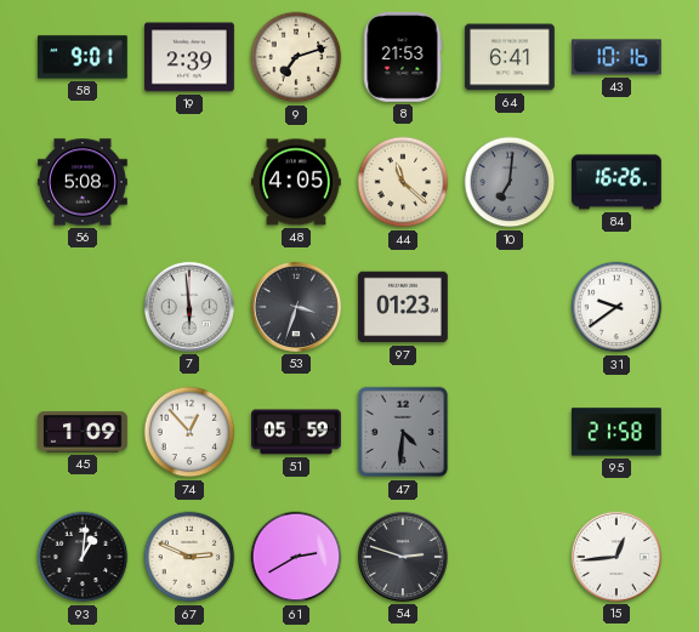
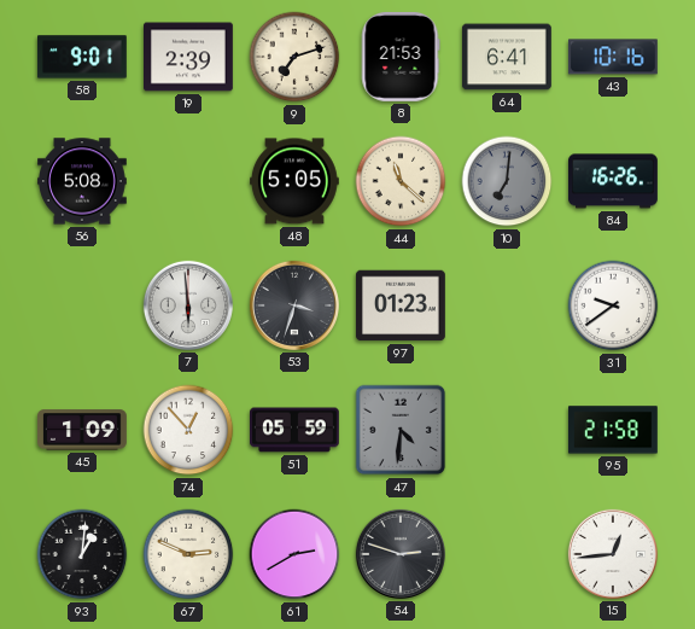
48: 4:05 -> 5:05
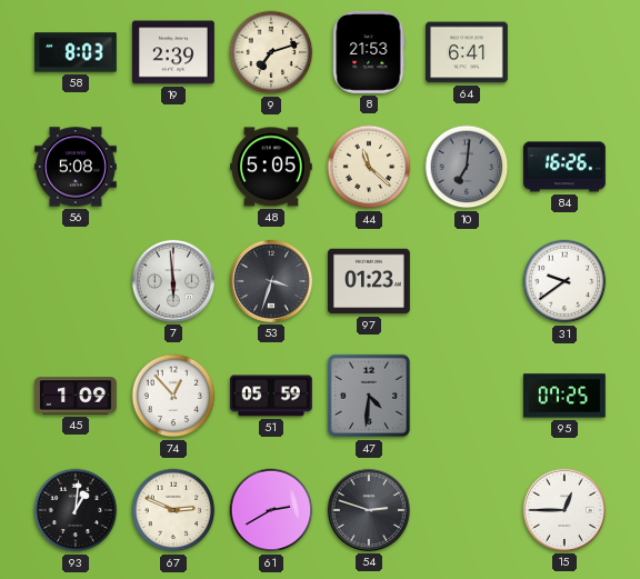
58: 9:01 -> 8:03
43: 10:16 -> none
95: 21:58 -> 07:25
15: 12:44 -> 12:45
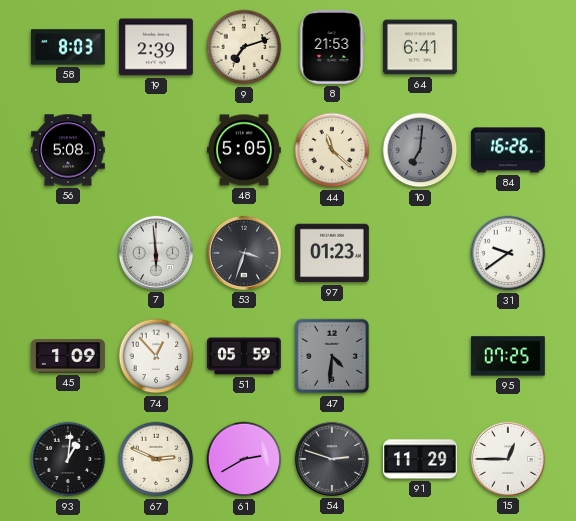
91: none -> 11:29
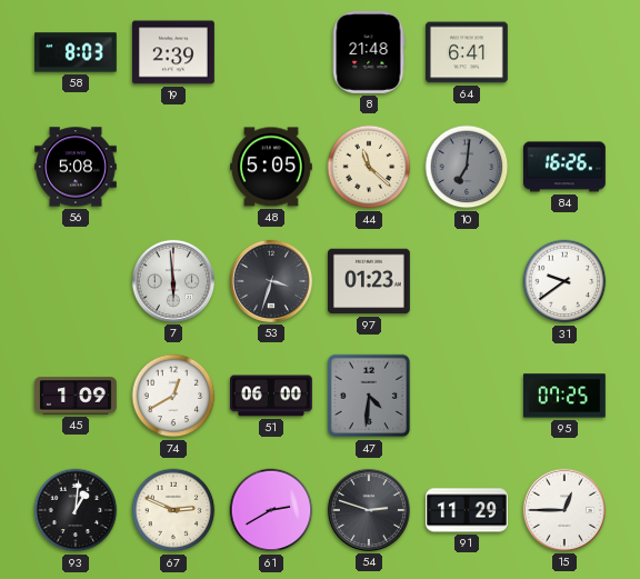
9: 7:12 -> none
8: 21:53 -> 21:48
74: 12:53 -> 12:40
51: 05:59 -> 06:00
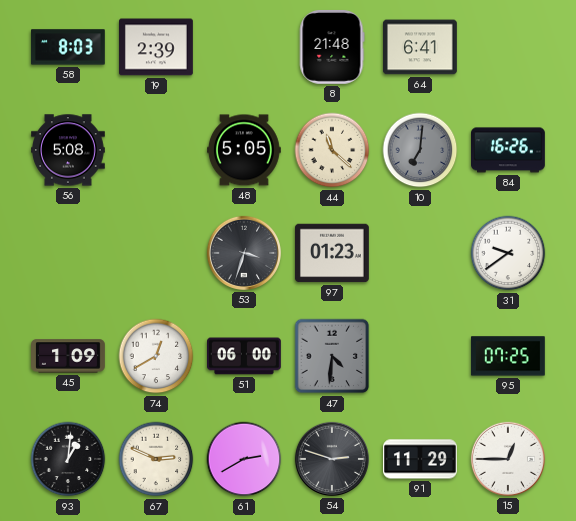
7: 5:59 -> none
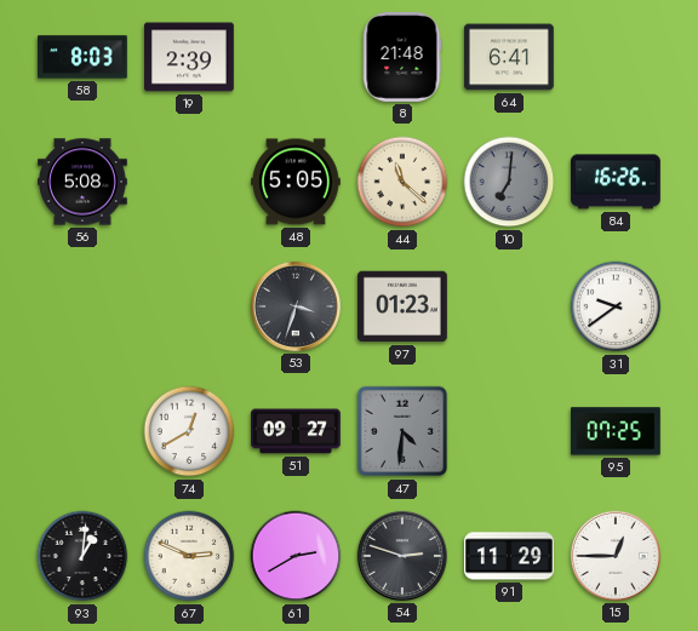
45: 1:09 -> none
51: 06:00 -> 09:27
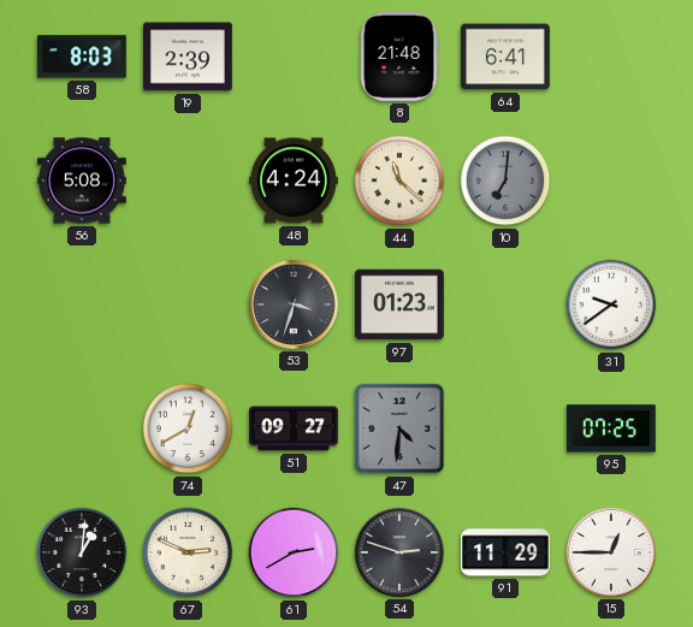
48: 5:05 -> 4:24
84: 16:26 -> none
